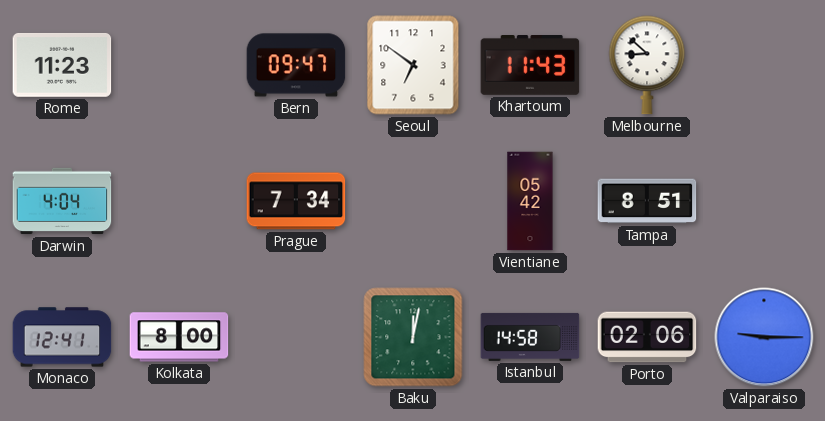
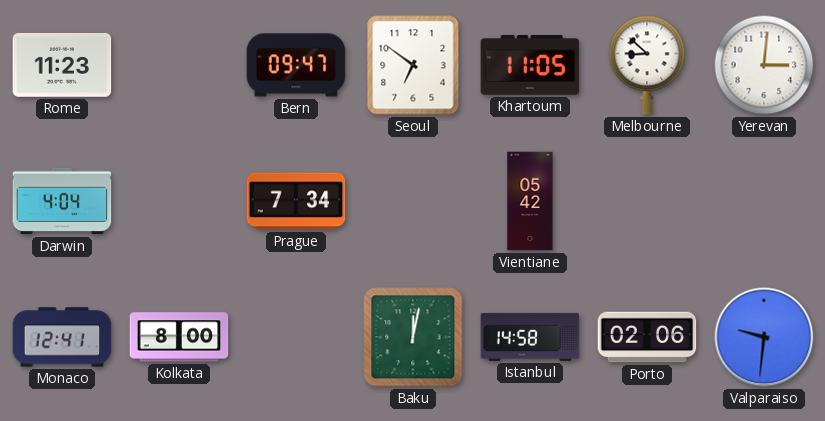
Khartoum: 11:43 -> 11:05
Yerevan: none -> 3:01
Tampa: 8:51 -> none
Valparaiso: 9:15 -> 9:31
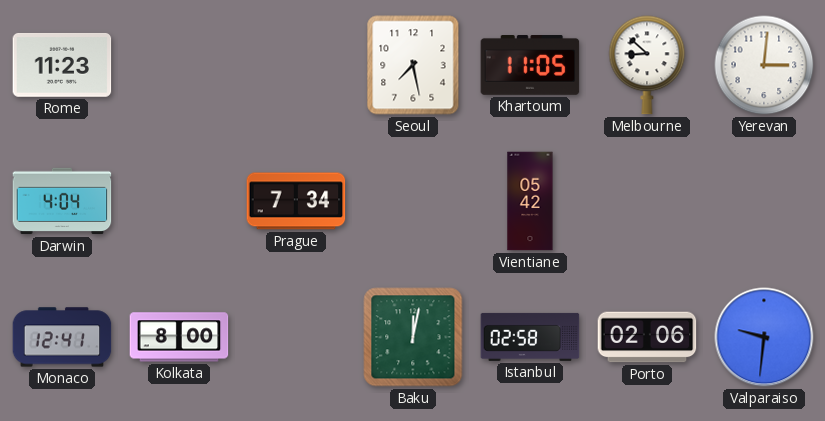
Bern: 09:47 -> none
Seoul: 6:51 -> 7:28
Istanbul: 14:58 -> 02:58
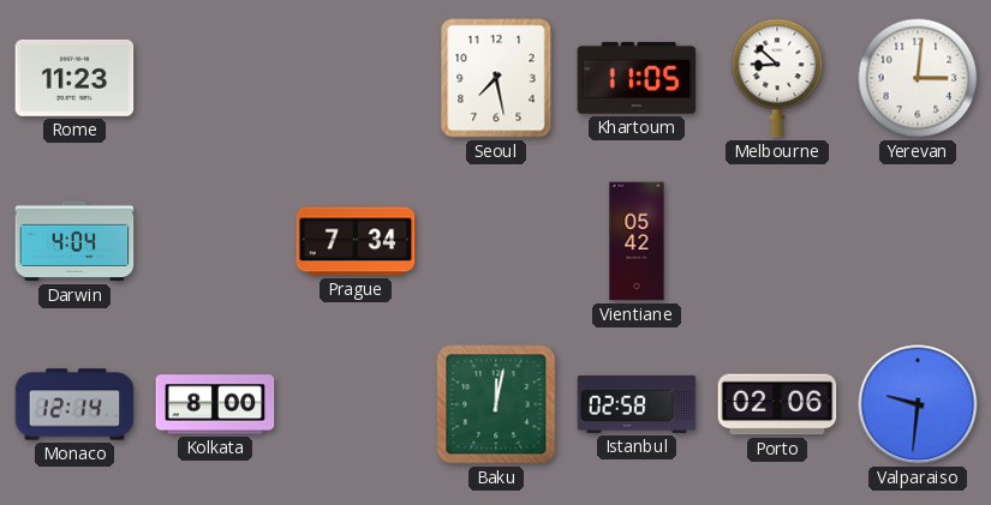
Monaco: 12:41 -> 12:14
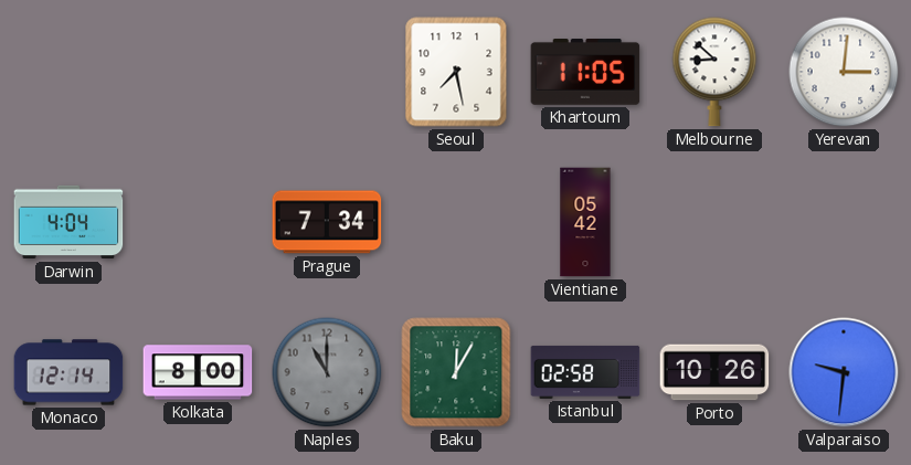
Rome: 11:23 -> none
Naples: none -> 11:00
Baku: 12:02 -> 12:05
Porto: 02:06 -> 10:26
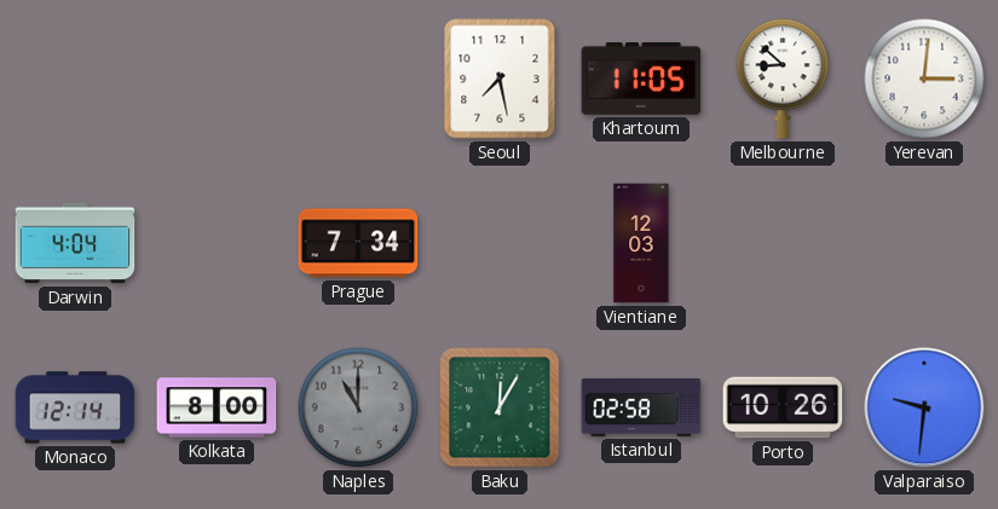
Vientiane: 05:42 -> 12:03
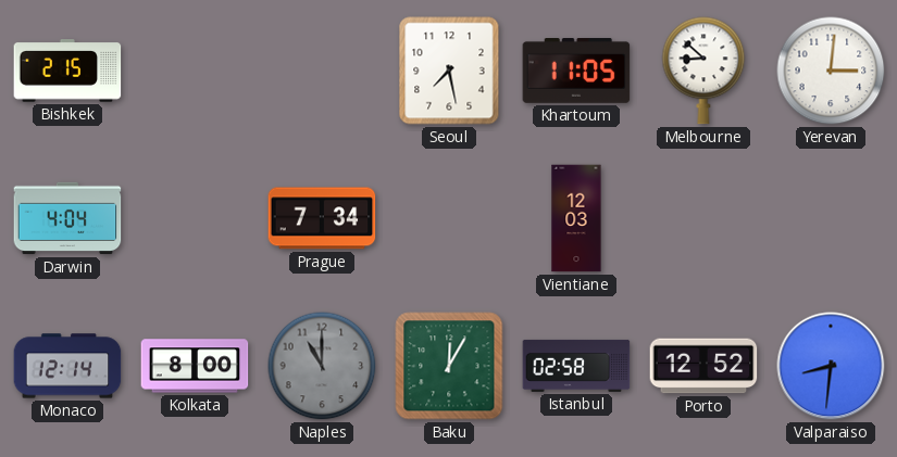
Bishkek: none -> 2:15
Porto: 10:26 -> 12:52
Valparaiso: 9:31 -> 8:31
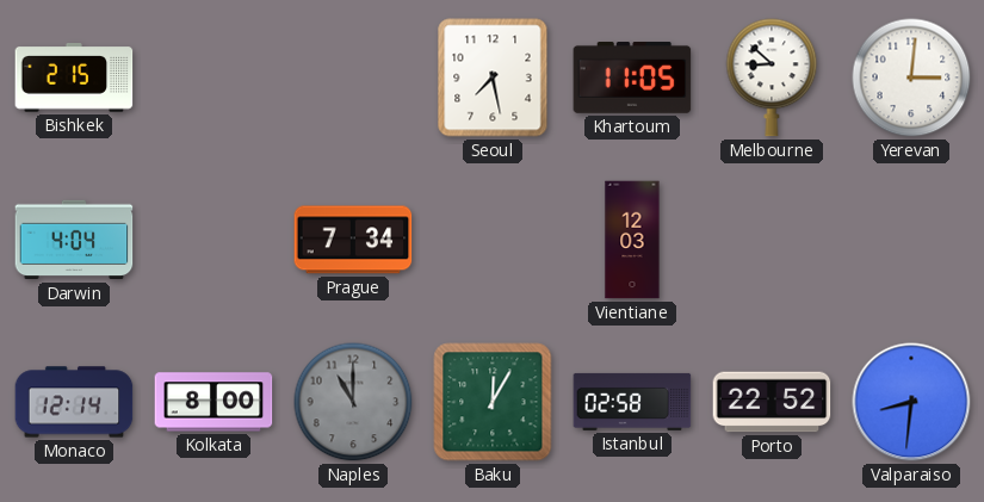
Porto: 12:52 -> 22:52
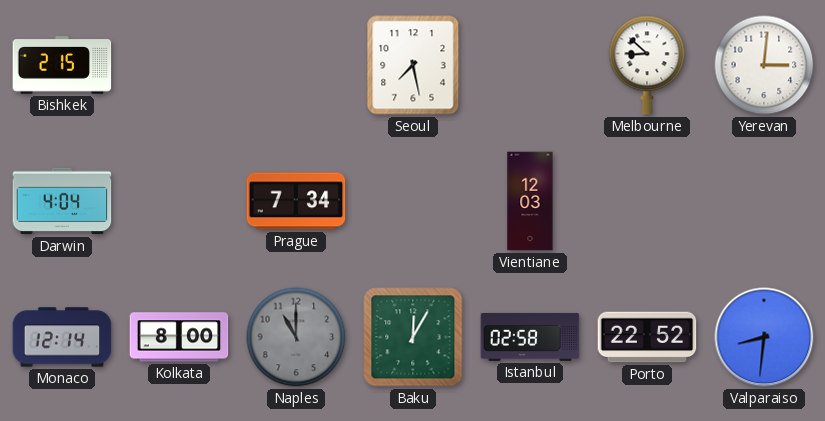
Khartoum: 11:05 -> none
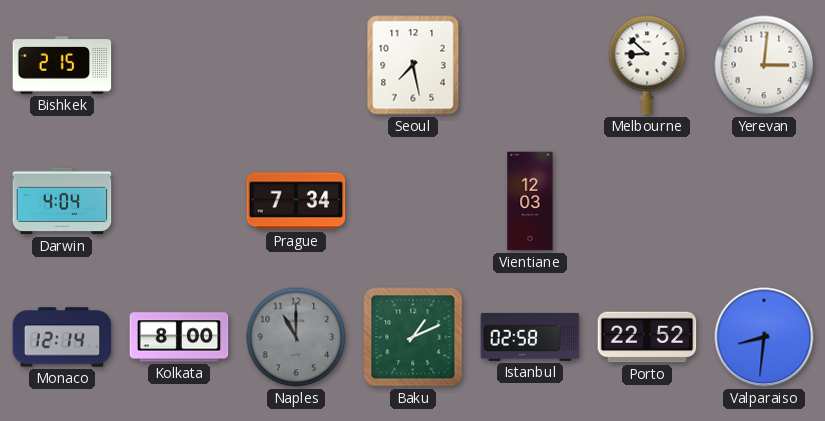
Baku: 12:05 -> 1:11
